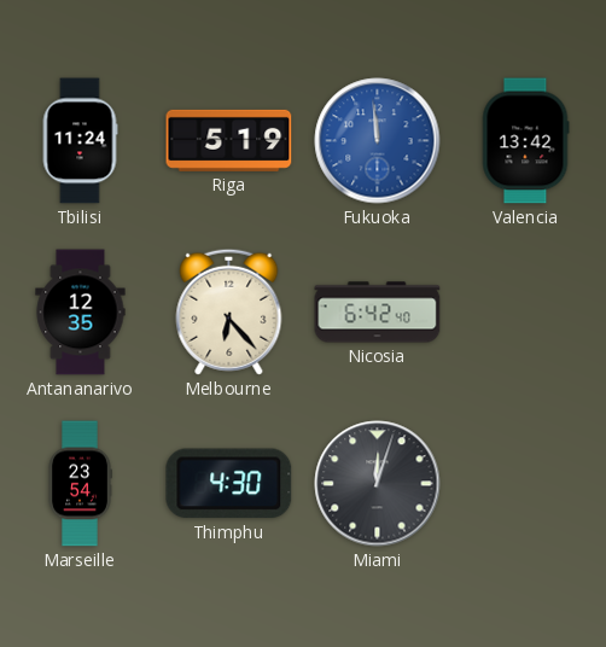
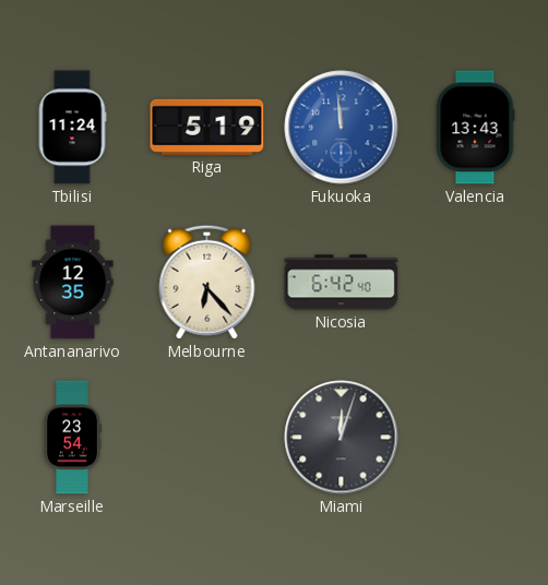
Valencia: 13:42 -> 13:43
Thimphu: 4:30 -> none
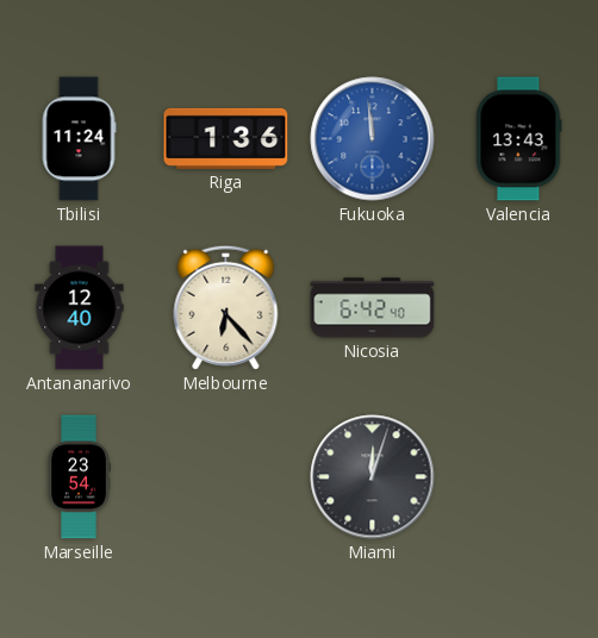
Riga: 5:19 -> 1:36
Antananarivo: 12:35 -> 12:40
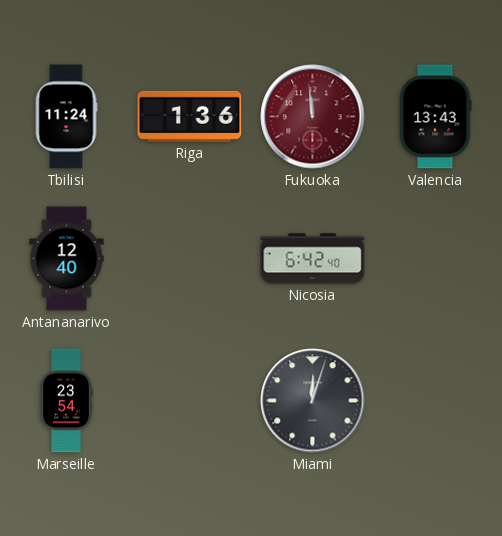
Fukuoka dial: blue -> burgundy
Melbourne: 6:23 -> none
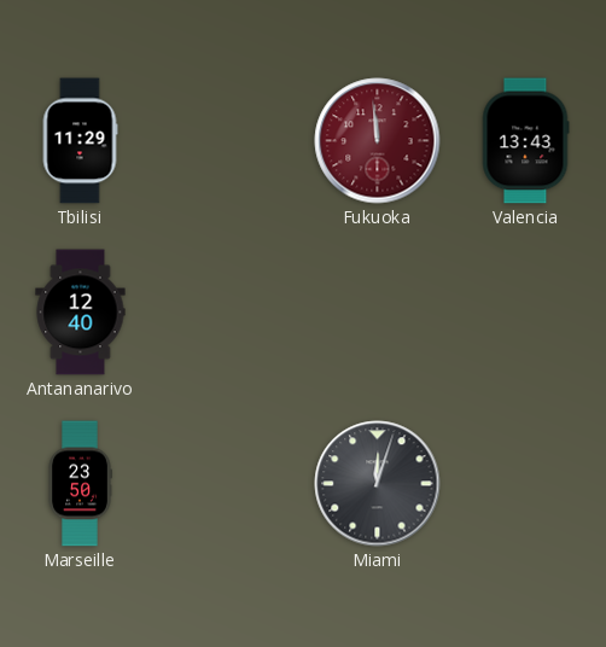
Tbilisi: 11:24 -> 11:29
Riga: 1:36 -> none
Nicosia: 6:42 -> none
Marseille: 23:54 -> 23:50
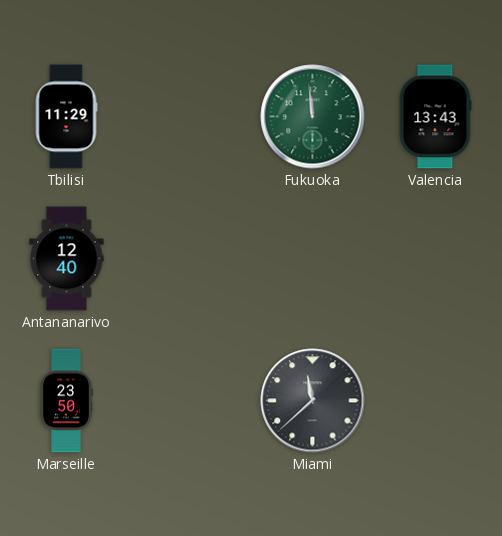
Fukuoka dial: burgundy -> green
Miami: 12:03 -> 11:38
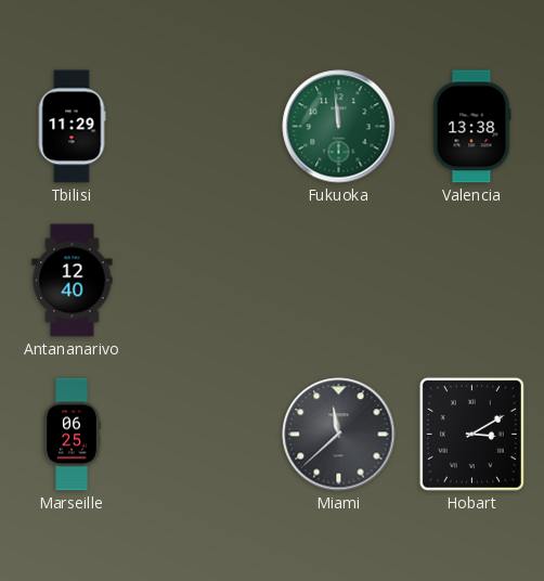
Valencia: 13:43 -> 13:38
Marseille: 23:50 -> 06:25
Hobart: none -> 3:10
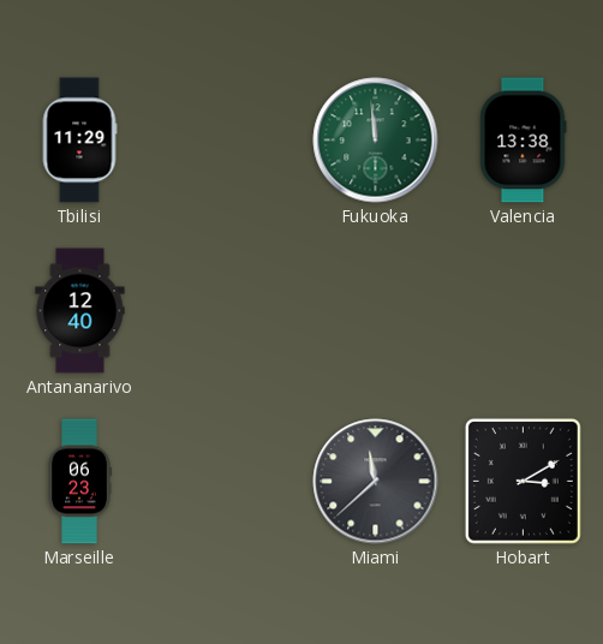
Marseille: 06:25 -> 06:23
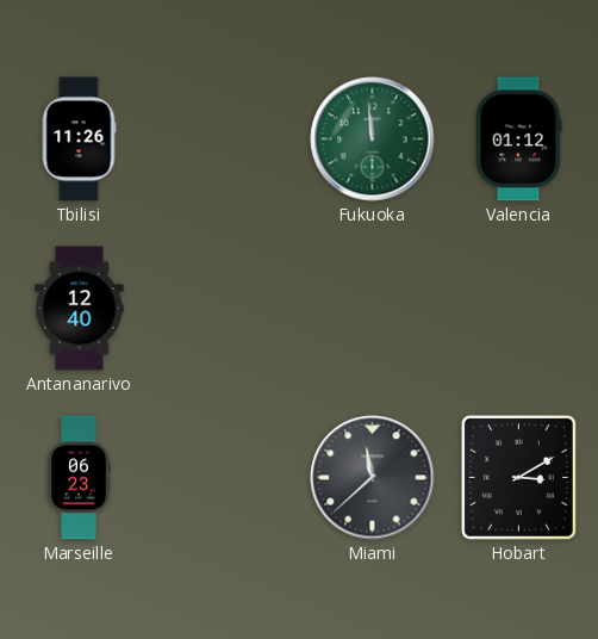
Tbilisi: 11:29 -> 11:26
Valencia: 13:38 -> 01:12
